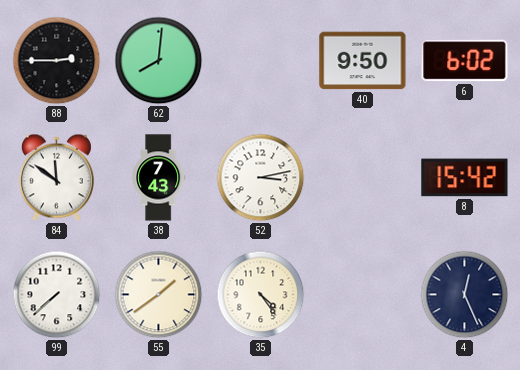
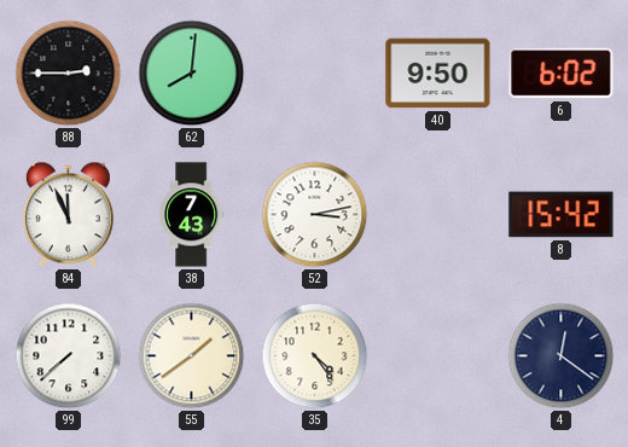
84: 11:51 -> 11:56
4: 12:26 -> 12:21
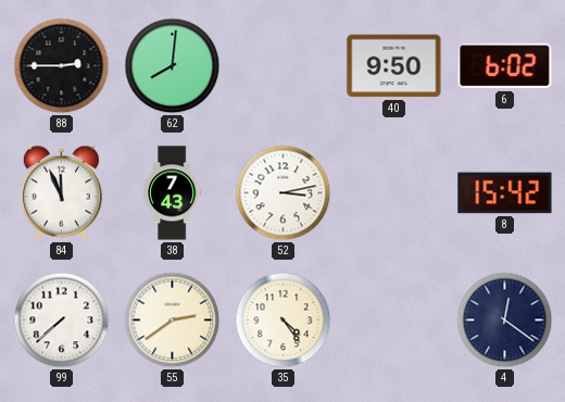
55: 1:39 -> 2:39
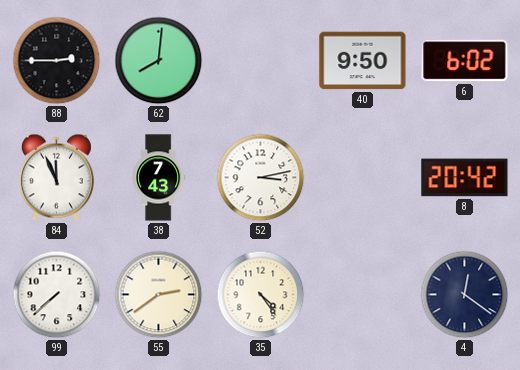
8: 15:42 -> 20:42
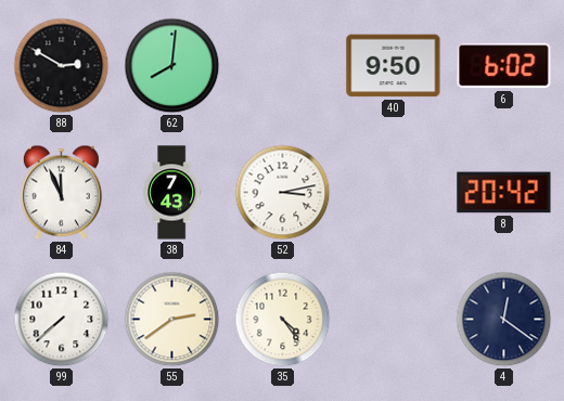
88: 2:45 -> 2:50
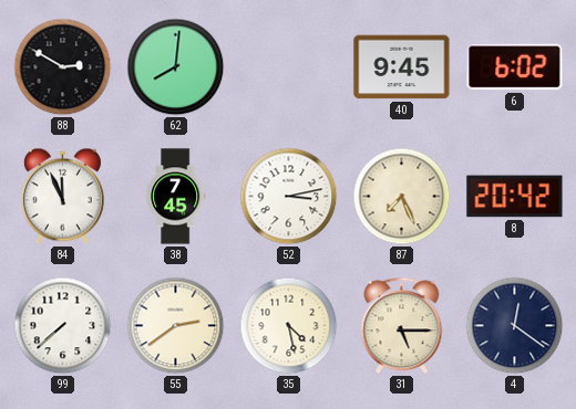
40: 9:50 -> 9:45
38: 7:43 -> 7:45
87: none -> 7:26
35: 4:24 -> 4:28
31: none -> 5:15
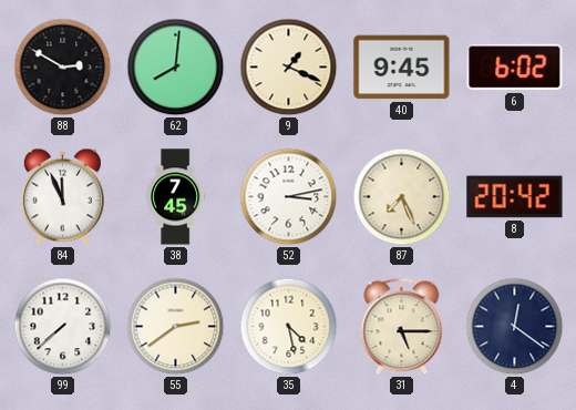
9: none -> 1:19
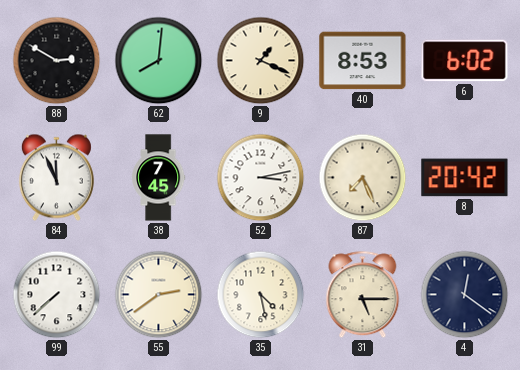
40: 9:45 -> 8:53
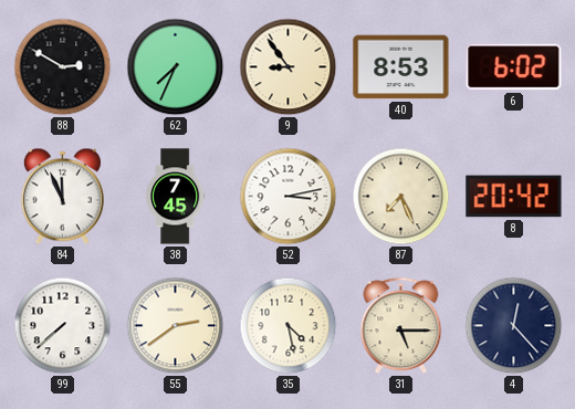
62: 8:01 -> 7:34
9: 1:19 -> 8:54
4: 12:21 -> 12:23
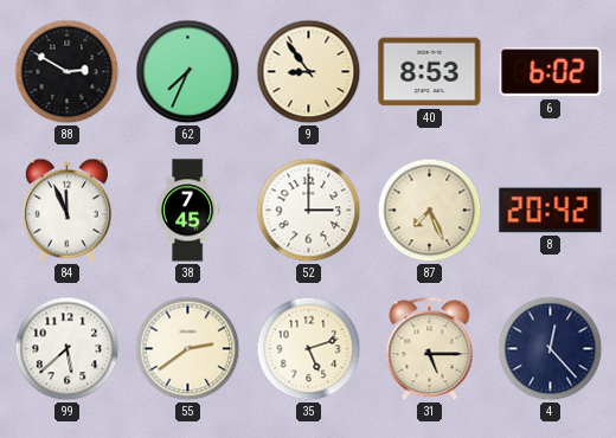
52: 3:13 -> 3:00
99: 7:38 -> 5:38
35: 4:28 -> 5:12
